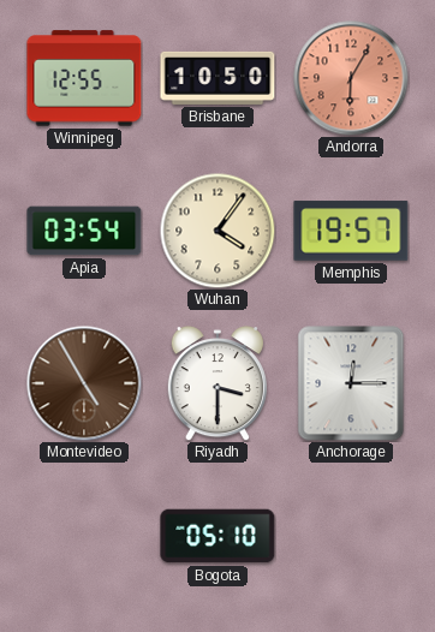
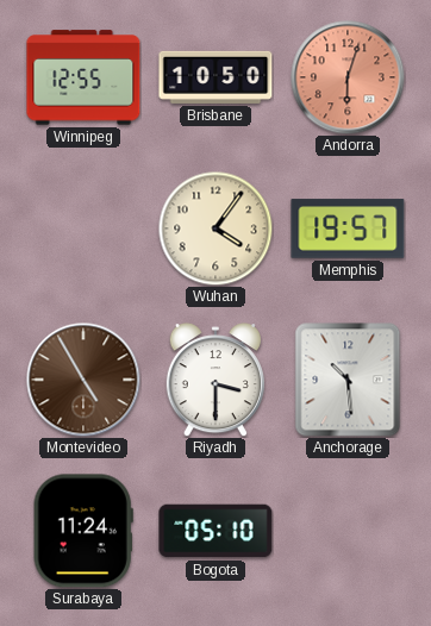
Andorra: 6:05 -> 6:03
Apia: 03:54 -> none
Anchorage: 12:15 -> 10:29
Surabaya: none -> 11:24
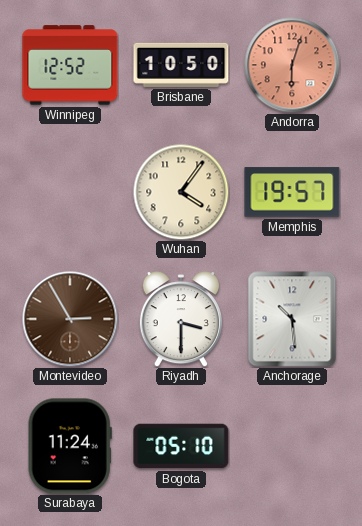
Winnipeg: 12:55 -> 12:52
Montevideo: 4:55 -> 2:55
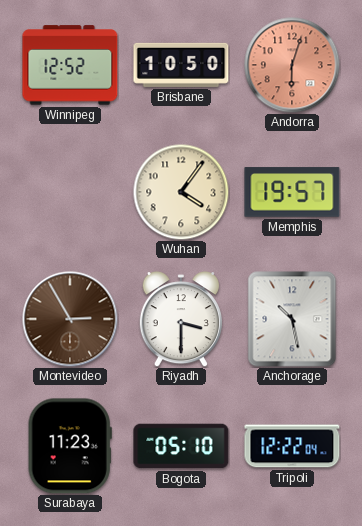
Anchorage: 10:29 -> 10:28
Surabaya: 11:24 -> 11:23
Tripoli: none -> 12:22
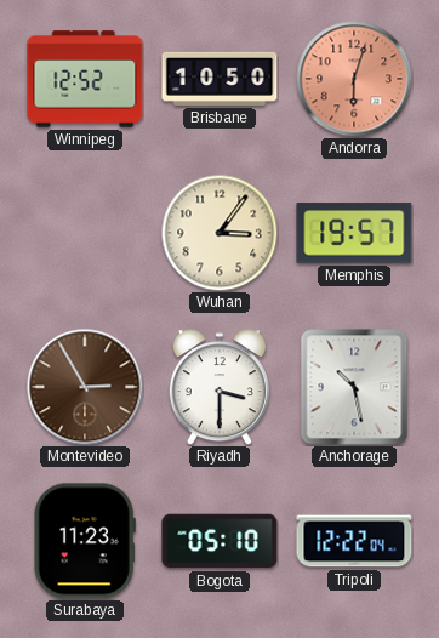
Wuhan: 4:06 -> 3:06
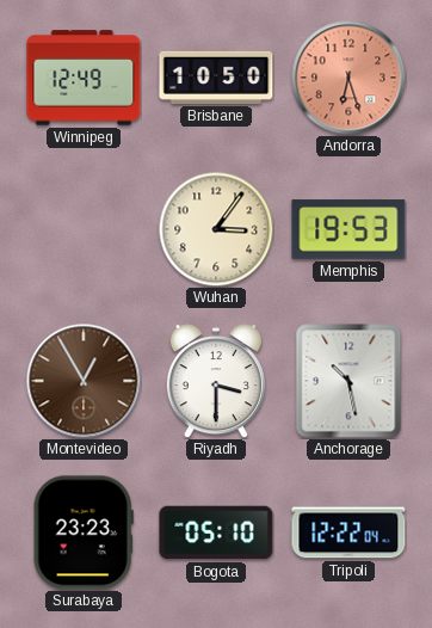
Winnipeg: 12:52 -> 12:49
Andorra: 6:03 -> 6:27
Memphis: 19:57 -> 19:53
Montevideo: 2:55 -> 12:55
Surabaya: 11:23 -> 23:23
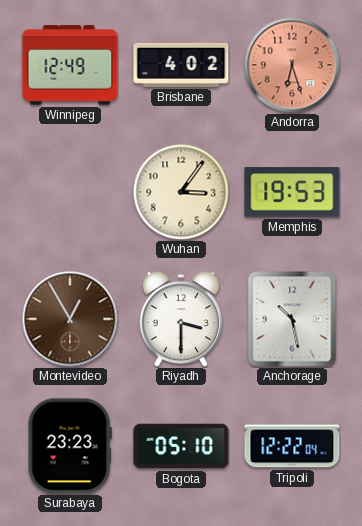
Brisbane: 10:50 -> 4:02
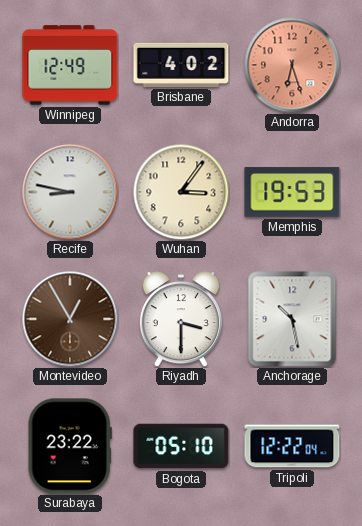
Recife: none -> 8:47
Surabaya: 23:23 -> 23:22
